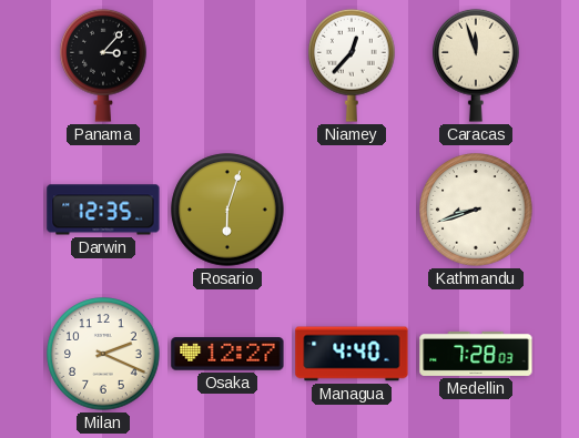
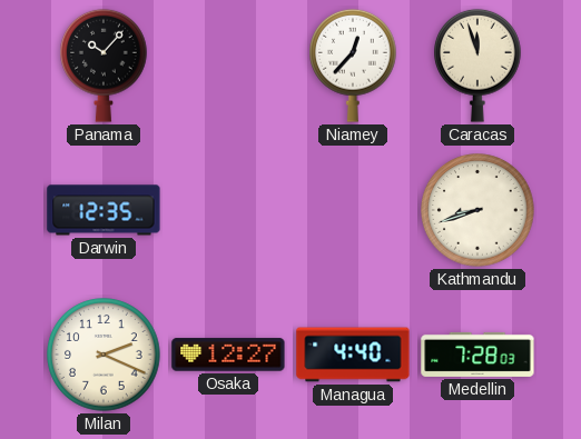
Panama: 3:07 -> 10:07
Rosario: 6:03 -> none
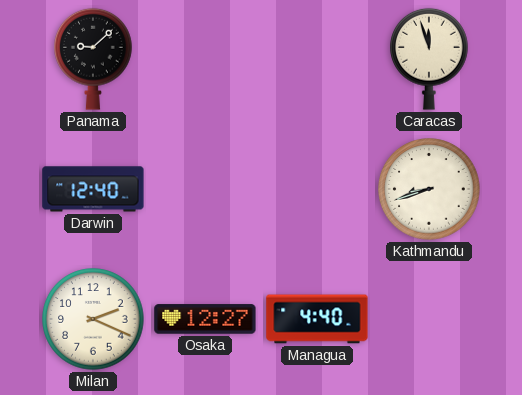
Panama: 10:07 -> 9:08
Niamey: 12:37 -> none
Darwin: 12:35 -> 12:40
Medellin: 7:28 -> none
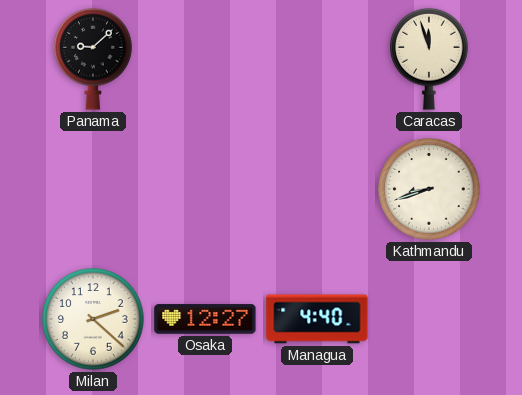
Darwin: 12:40 -> none
Milan: 2:19 -> 2:22
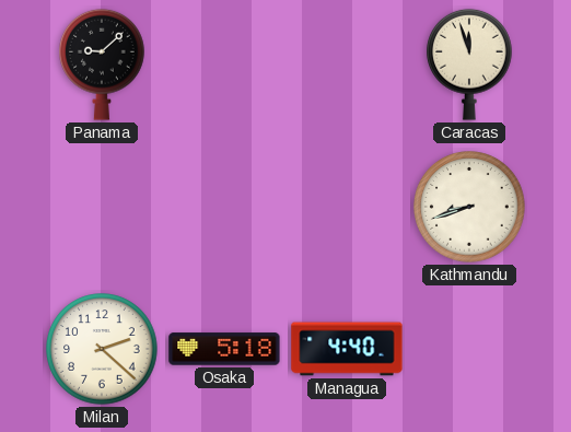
Osaka: 12:27 -> 5:18
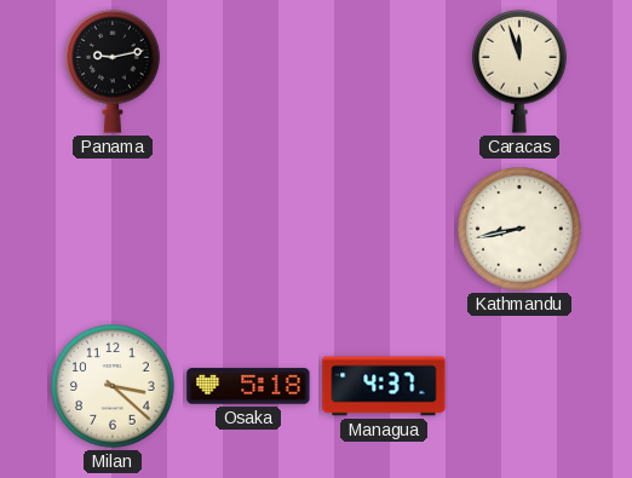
Panama: 9:08 -> 9:13
Kathmandu: 8:42 -> 8:43
Milan: 2:22 -> 3:22
Managua: 4:40 -> 4:37
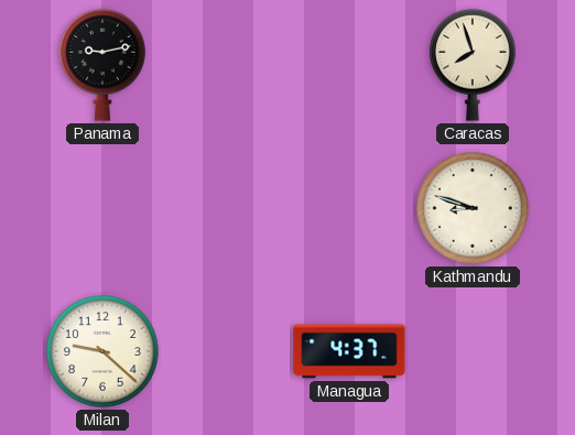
Caracas: 11:57 -> 7:57
Kathmandu: 8:43 -> 8:48
Milan: 3:22 -> 9:22
Osaka: 5:18 -> none
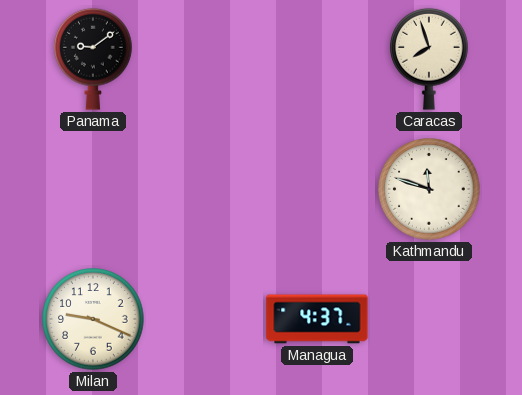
Panama: 9:13 -> 9:09
Kathmandu: 8:48 -> 11:48
Milan: 9:22 -> 9:19
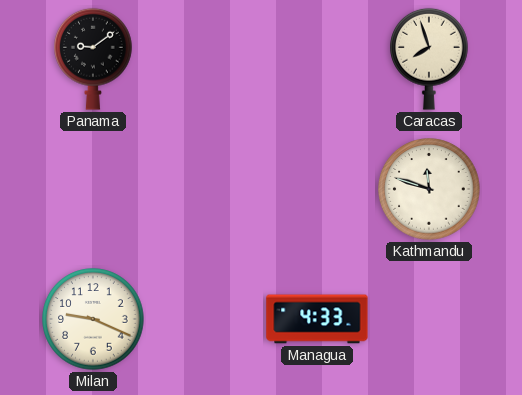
Managua: 4:37 -> 4:33
